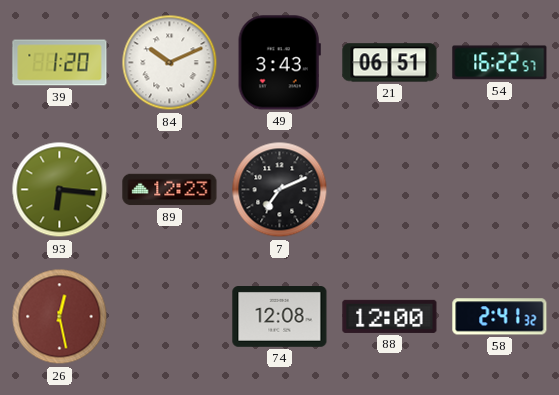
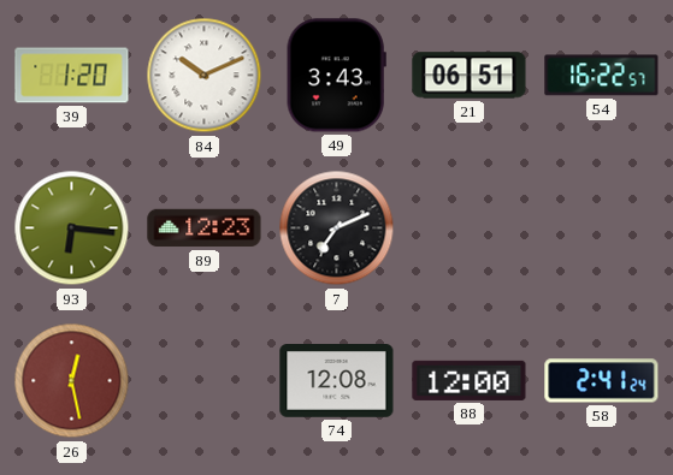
58: 2:41:32 -> 2:41:24
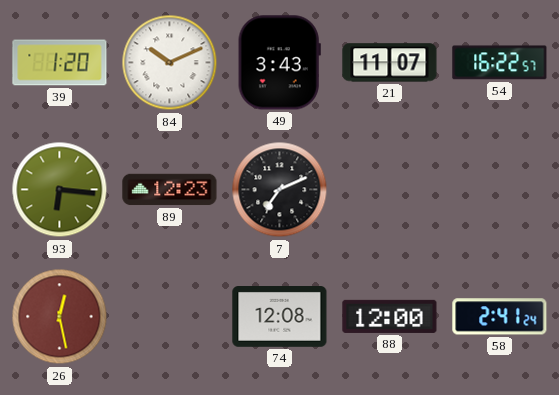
21: 06:51 -> 11:07
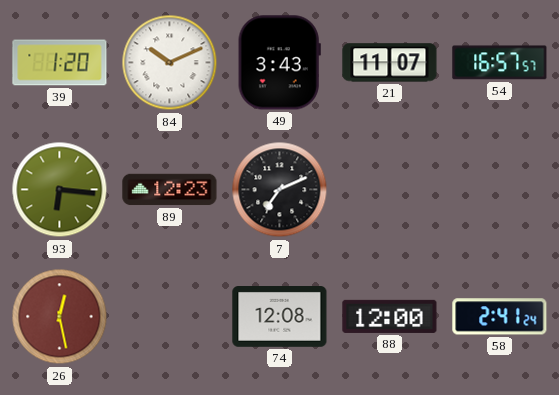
54: 16:22 -> 16:57
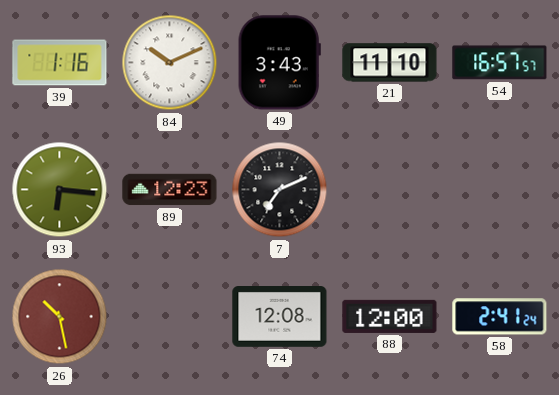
39: 1:20 -> 1:16
21: 11:07 -> 11:10
26: 12:28 -> 10:28
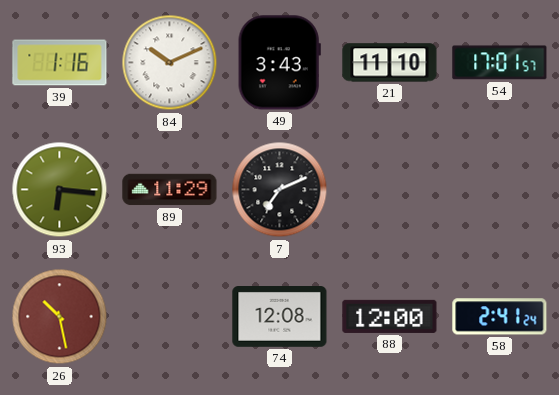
54: 16:57 -> 17:01
89: 12:23 -> 11:29
